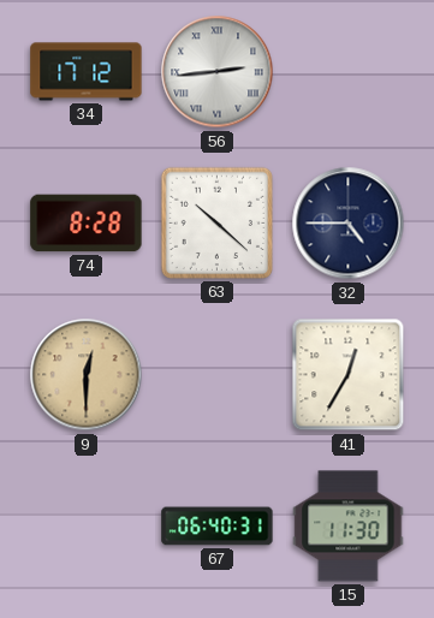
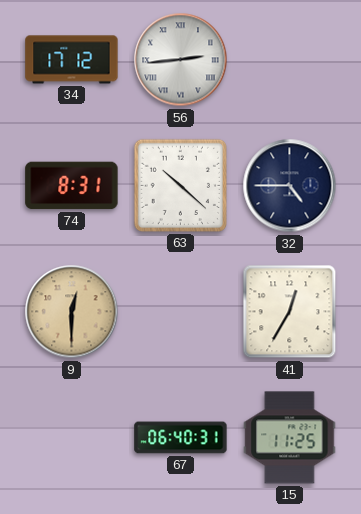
74: 8:28 -> 8:31
15: 11:30 -> 11:25
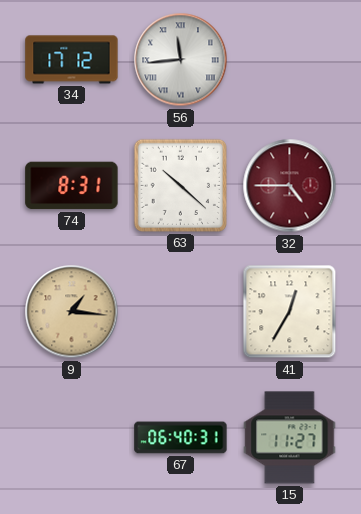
56: 2:44 -> 11:44
32 dial: navy -> burgundy
9: 12:30 -> 1:16
15: 11:25 -> 11:27
